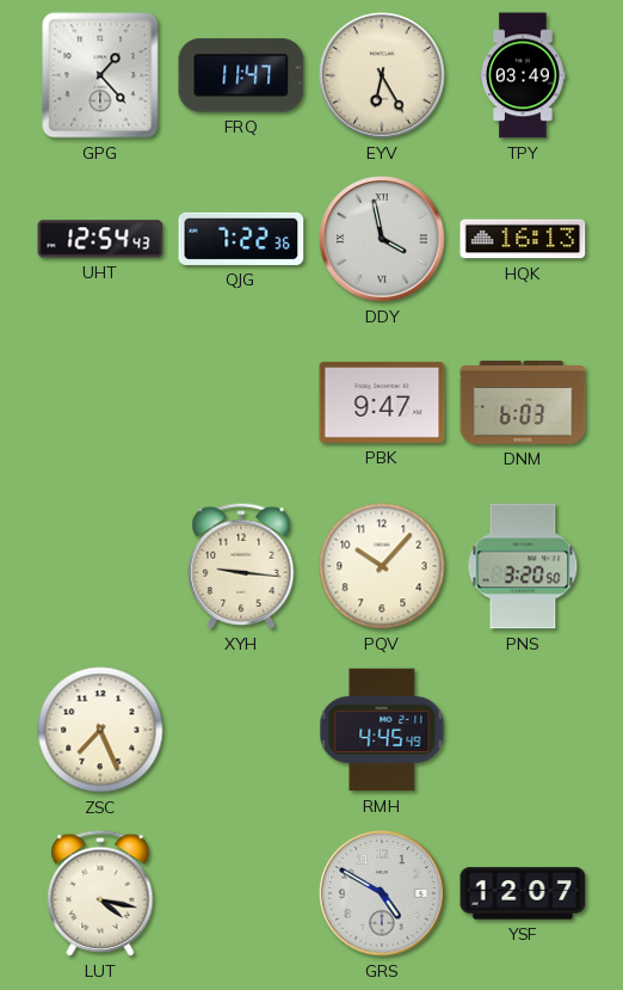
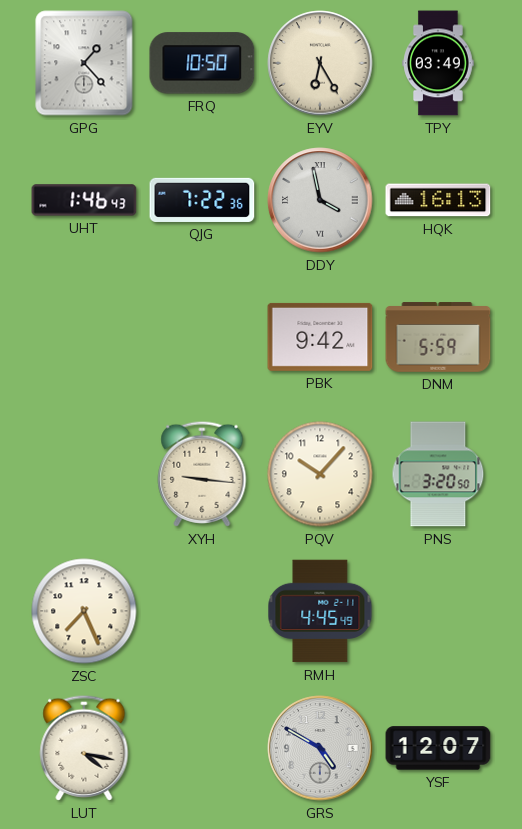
FRQ: 11:47 -> 10:50
UHT: 12:54 -> 1:46
PBK: 9:47 -> 9:42
DNM: 6:03 -> 5:59
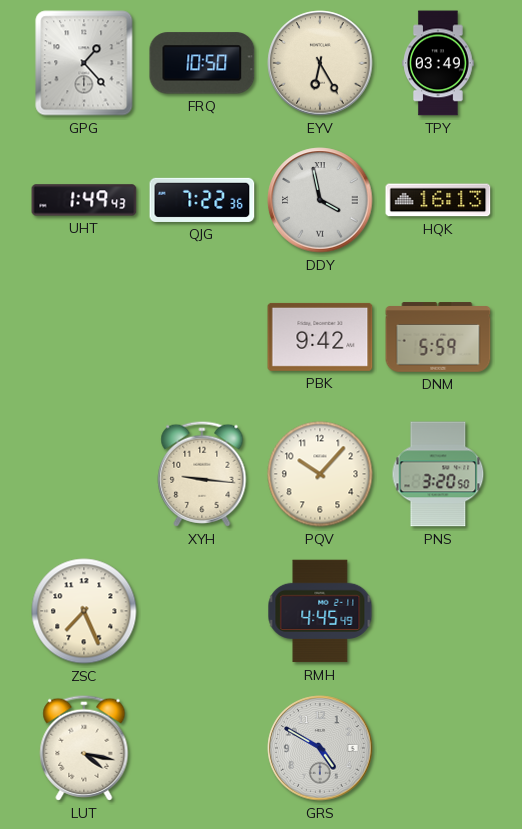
UHT: 1:46 -> 1:49
YSF: 12:07 -> none
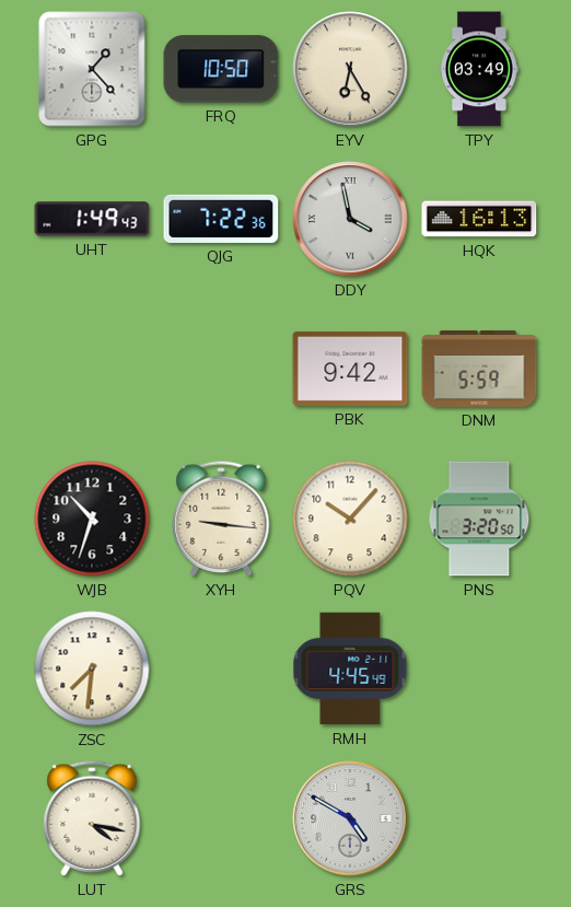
WJB: none -> 10:33
ZSC: 7:26 -> 7:31
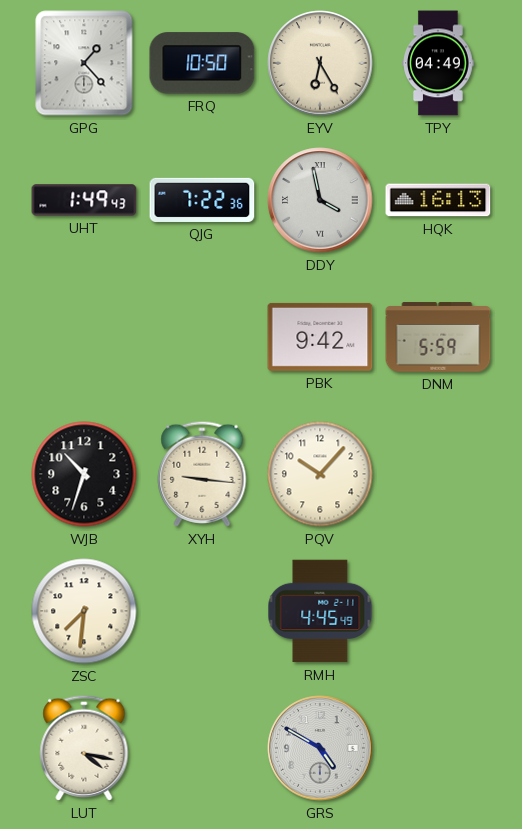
TPY: 03:49 -> 04:49
PNS: 3:20 -> none
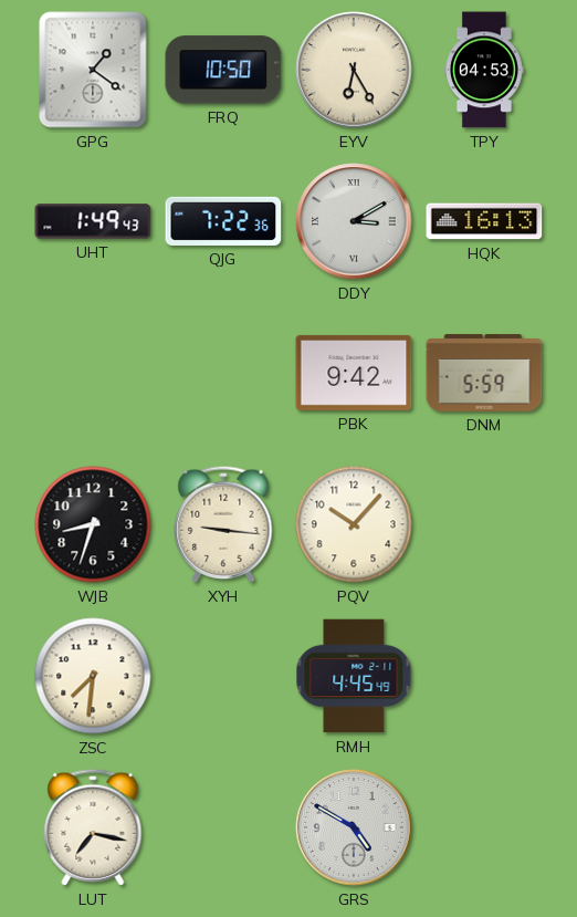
GPG: 1:23 -> 1:21
TPY: 04:49 -> 04:53
DDY: 3:58 -> 3:10
WJB: 10:33 -> 8:33
LUT: 4:17 -> 7:17
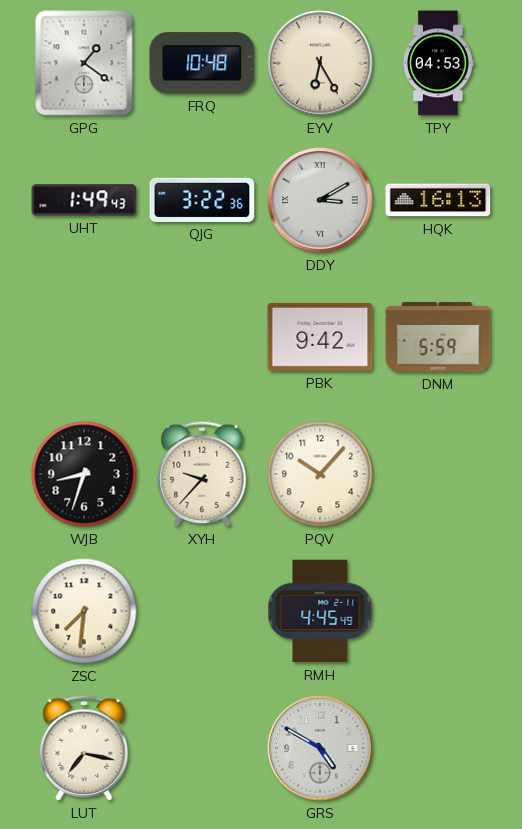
FRQ: 10:50 -> 10:48
QJG: 7:22 -> 3:22
XYH: 9:16 -> 9:37
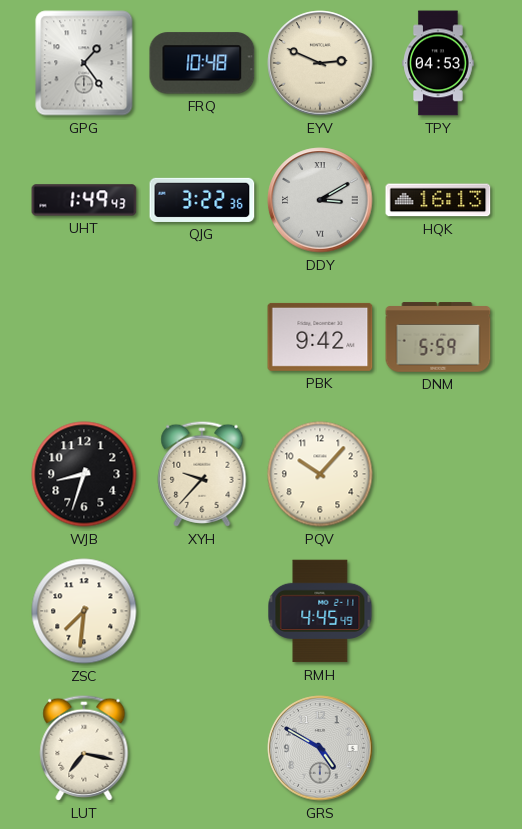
GPG: 1:21 -> 1:24
EYV: 6:25 -> 2:49
